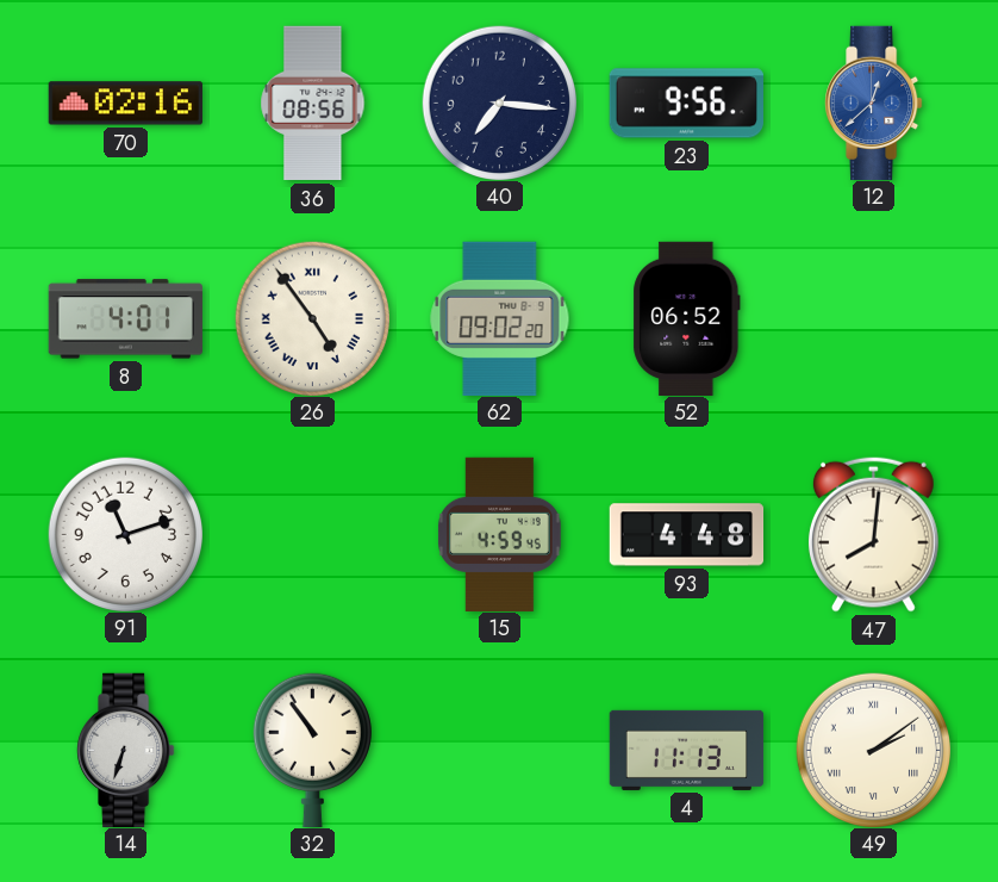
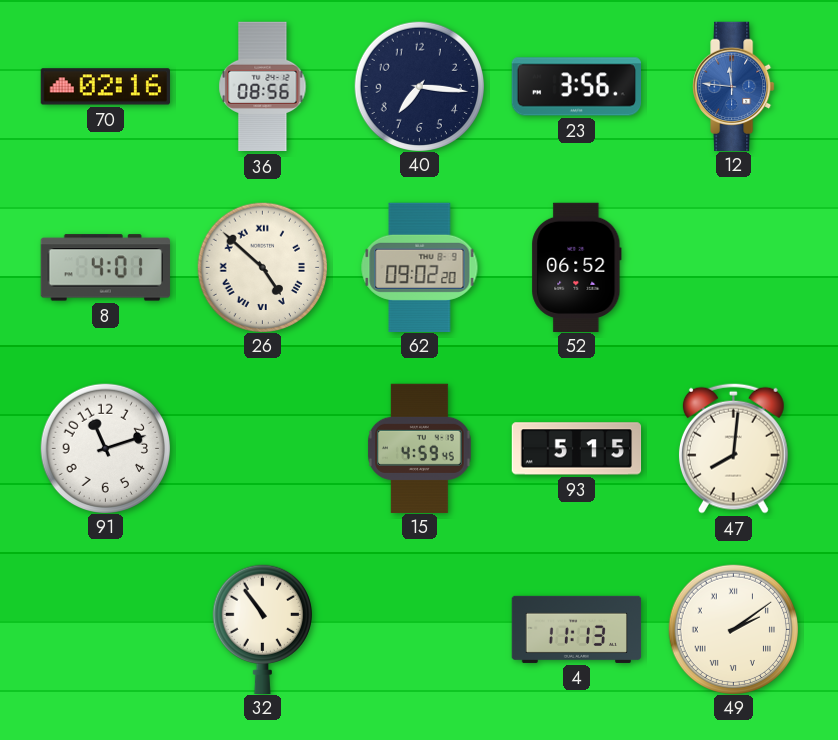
23: 9:56 -> 3:56
12: 12:38 -> 11:46
26: 4:54 -> 4:52
93: 4:48 -> 5:15
14: 6:33 -> none
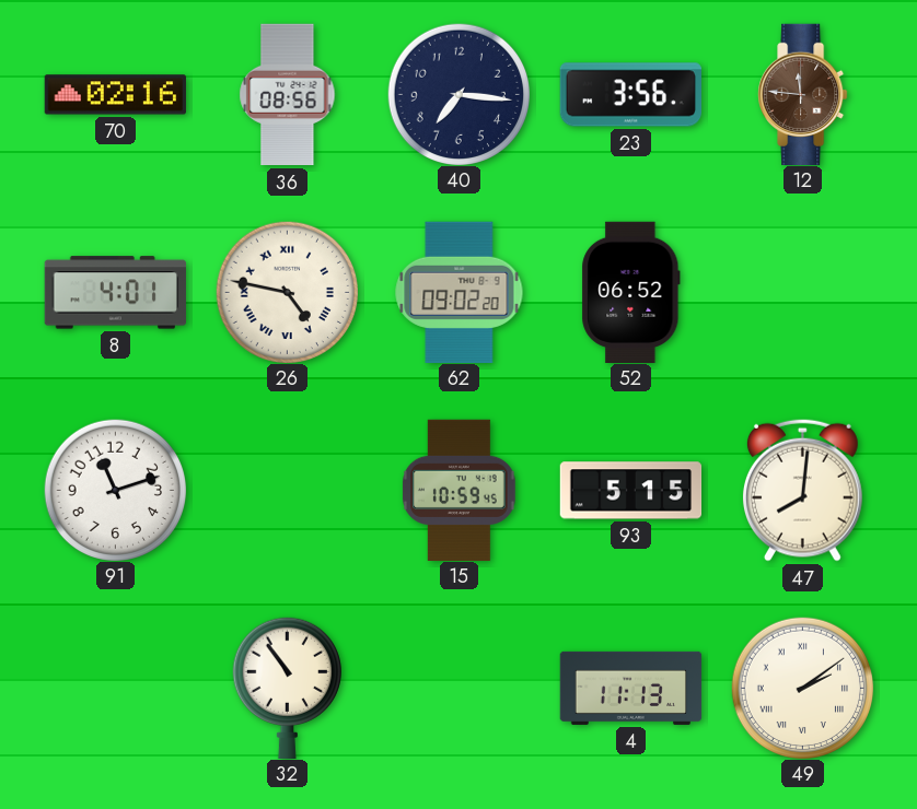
12 dial: blue -> brown
26: 4:52 -> 4:47
15: 4:59 -> 10:59
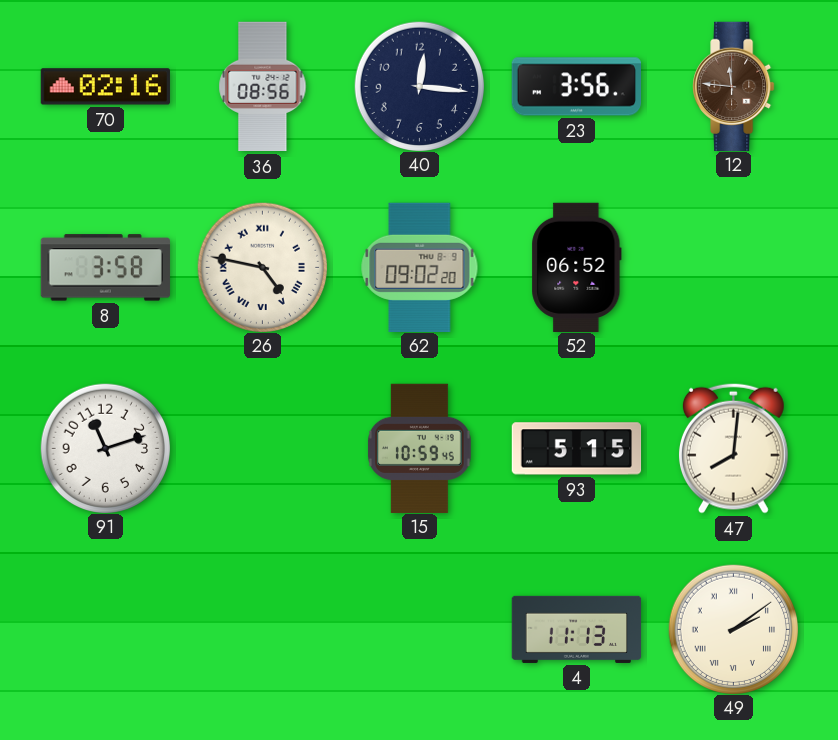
40: 7:16 -> 12:16
8: 4:01 -> 3:58
32: 10:54 -> none
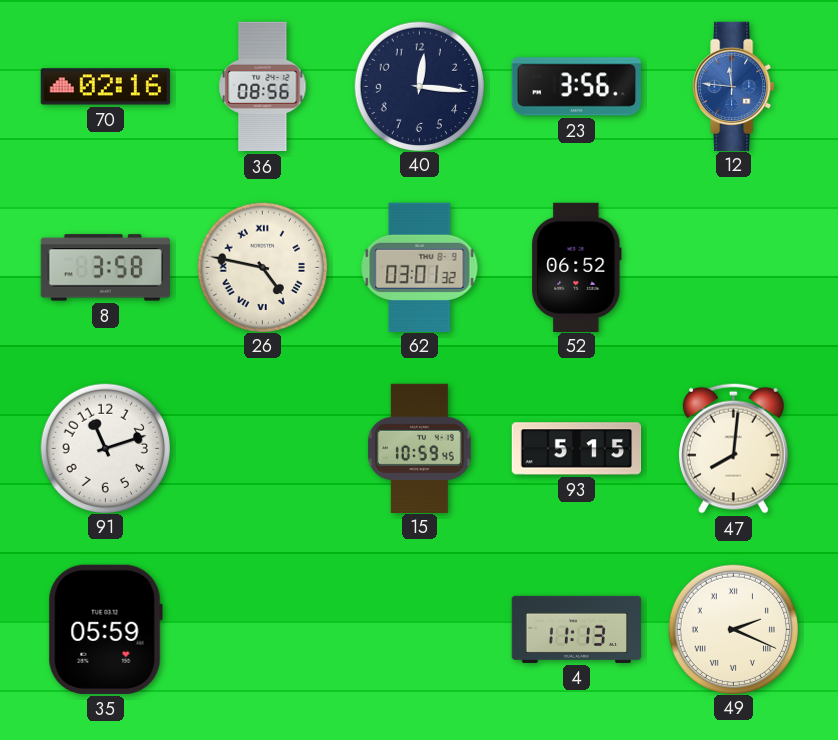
12 dial: brown -> blue
62: 09:02 -> 03:01
35: none -> 05:59
49: 2:09 -> 2:19
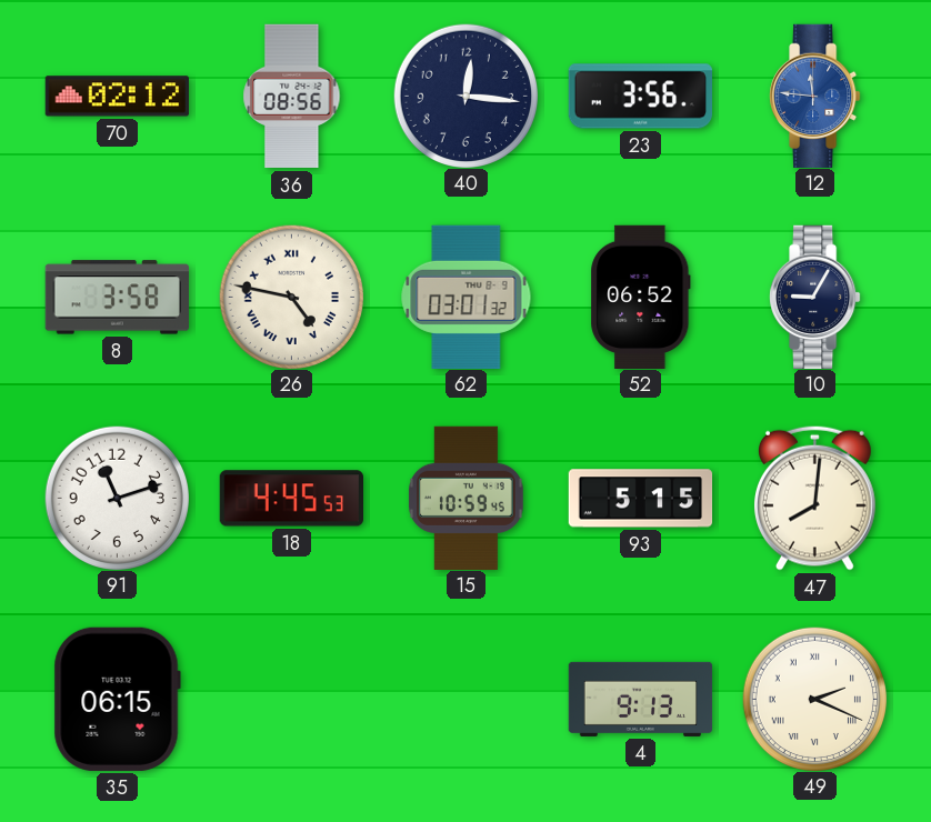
70: 02:16 -> 02:12
10: none -> 9:05
18: none -> 4:45
35: 05:59 -> 06:15
4: 11:13 -> 9:13
